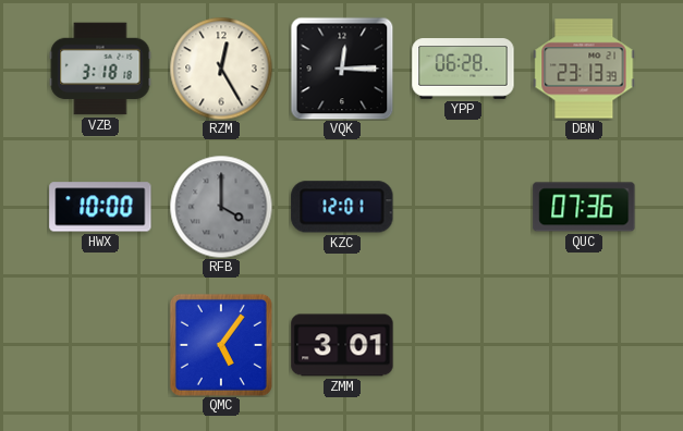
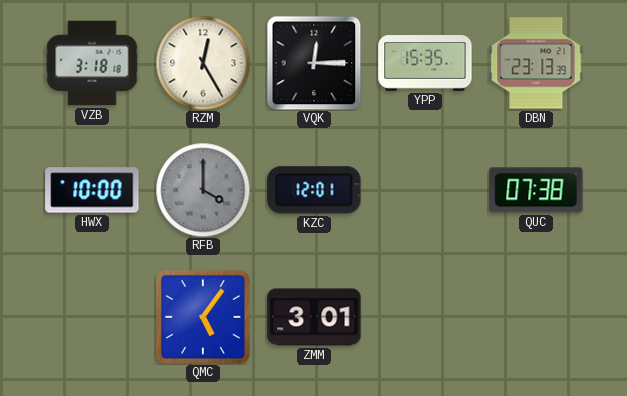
YPP: 06:28 -> 15:35
QUC: 07:36 -> 07:38
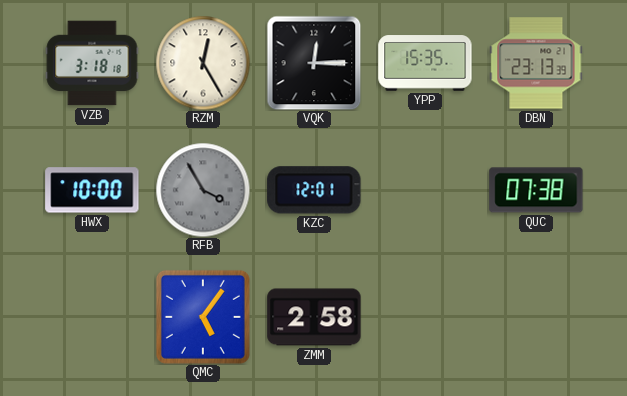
RFB: 4:00 -> 3:55
ZMM: 3:01 -> 2:58
